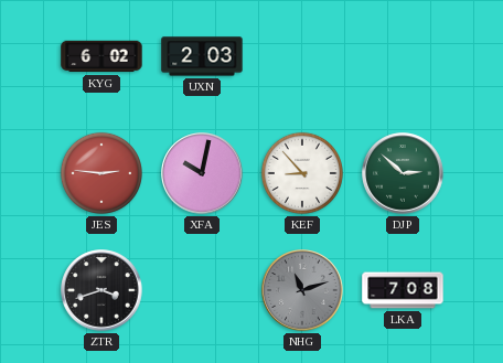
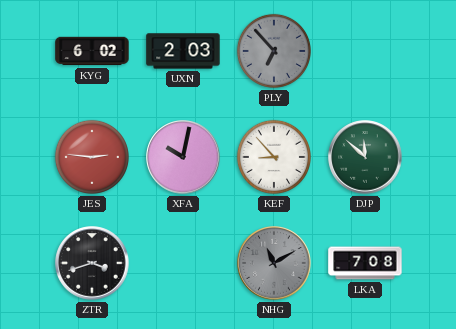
PLY: none -> 6:53
DJP: 2:52 -> 11:52
NHG: 11:12 -> 11:10
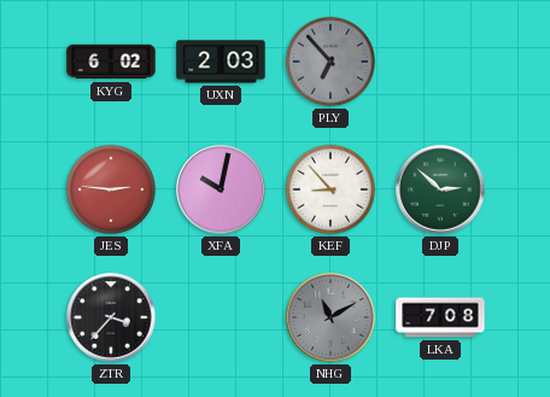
DJP: 11:52 -> 2:52
ZTR: 3:42 -> 3:37
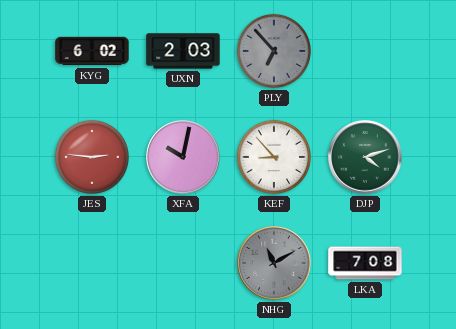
DJP: 2:52 -> 4:12
ZTR: 3:37 -> none
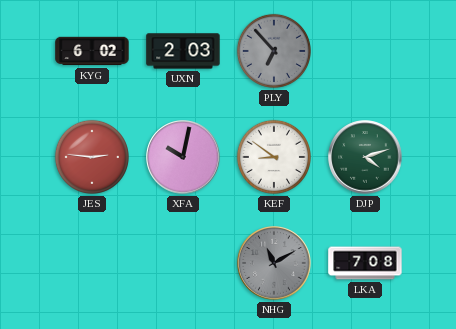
KEF: 8:53 -> 8:51
